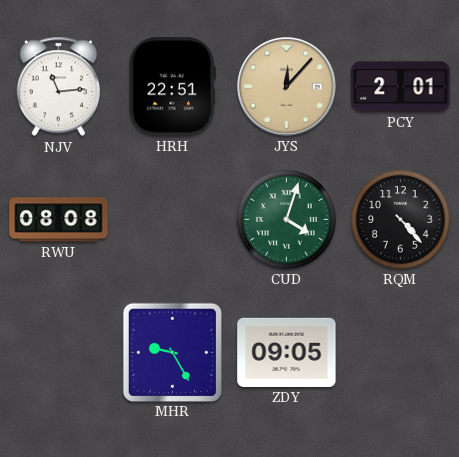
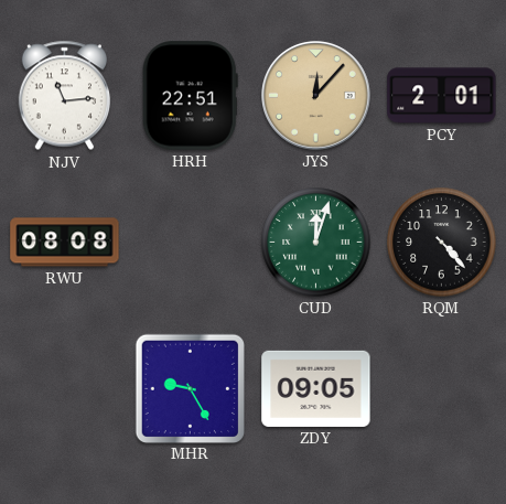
CUD: 4:03 -> 12:03
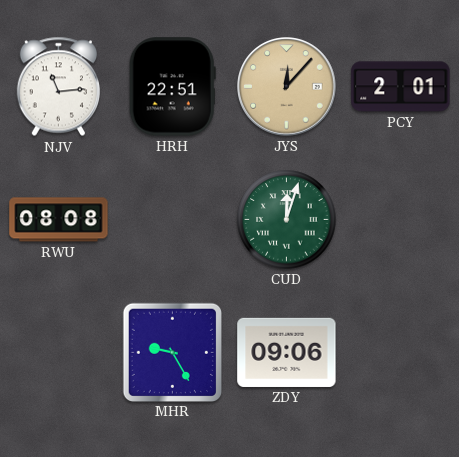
RQM: 4:23 -> none
ZDY: 09:05 -> 09:06
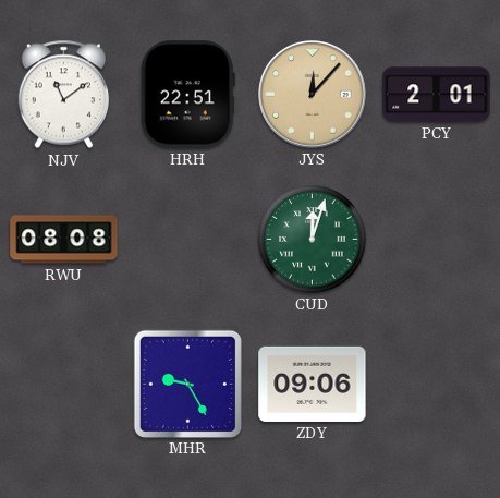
NJV: 11:14 -> 11:09
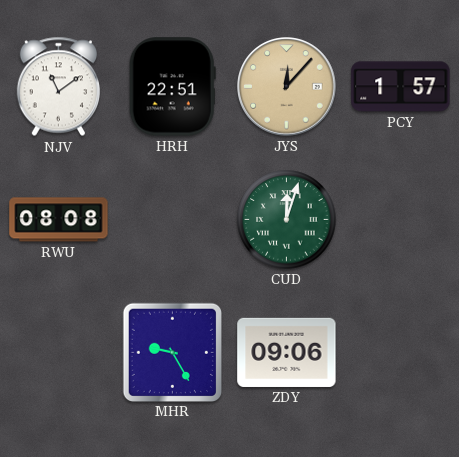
PCY: 2:01 -> 1:57
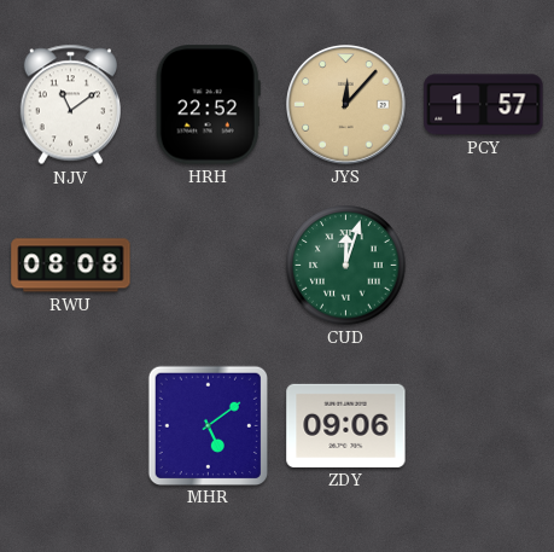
HRH: 22:51 -> 22:52
MHR: 9:25 -> 5:09
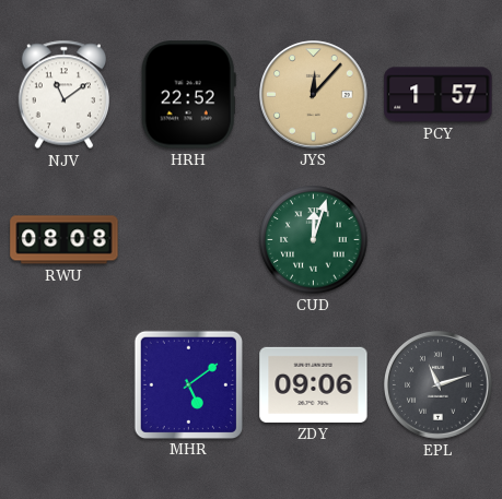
EPL: none -> 11:12
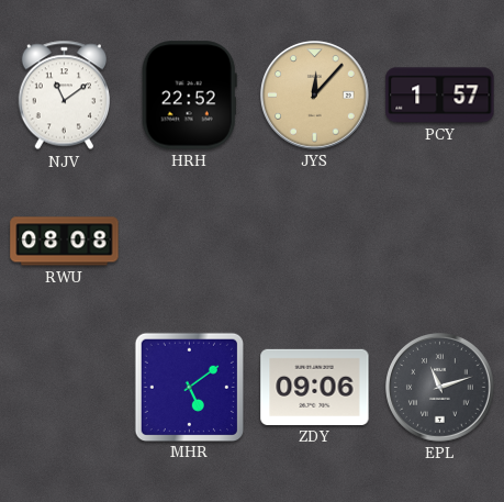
CUD: 12:03 -> none
